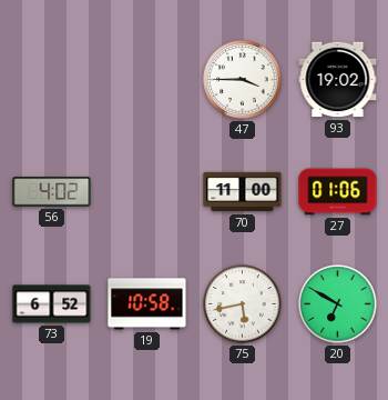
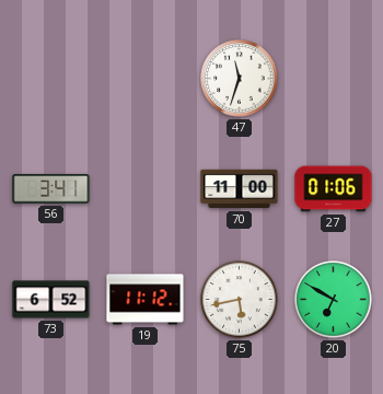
47: 3:45 -> 11:33
93: 19:02 -> none
56: 4:02 -> 3:41
19: 10:58 -> 11:12
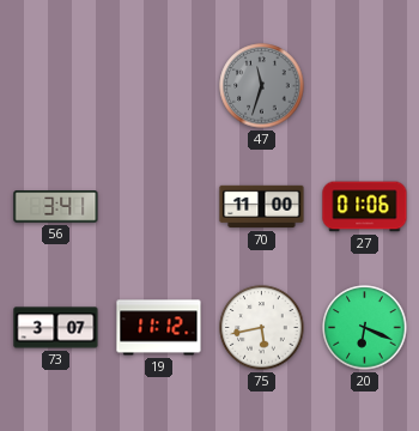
47 dial: white -> grey
73: 6:52 -> 3:07
20: 6:50 -> 6:19
